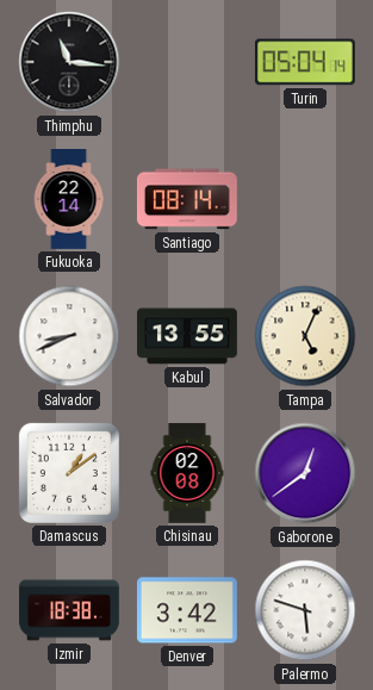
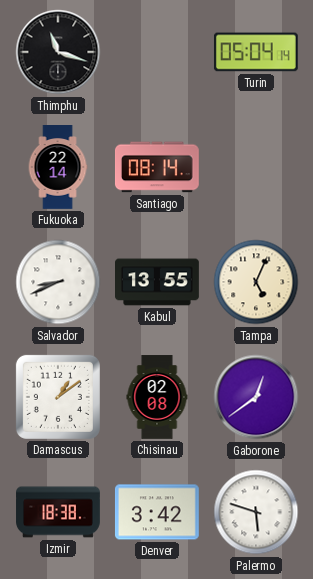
Thimphu: 11:16 -> 11:18
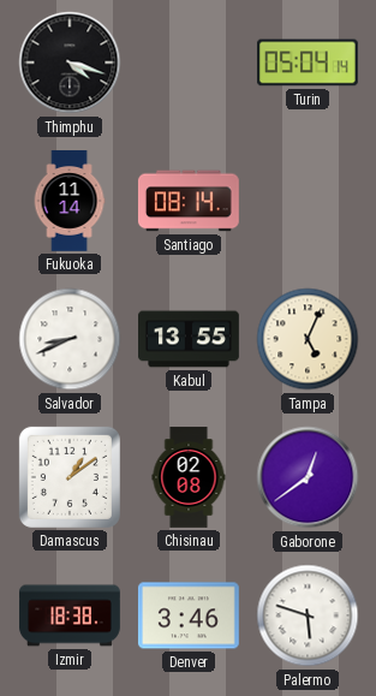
Thimphu: 11:18 -> 4:18
Fukuoka: 22:14 -> 11:14
Denver: 3:42 -> 3:46
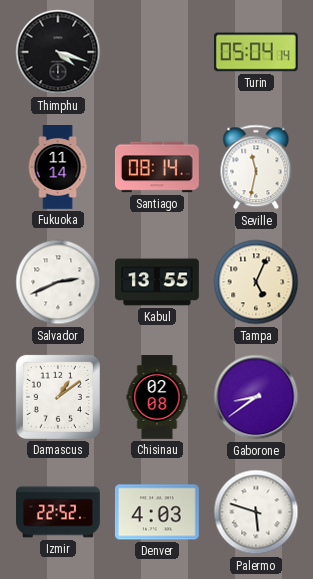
Seville: none -> 11:32
Salvador: 8:41 -> 2:41
Gaborone: 12:39 -> 8:39
Izmir: 18:38 -> 22:52
Denver: 3:46 -> 4:03
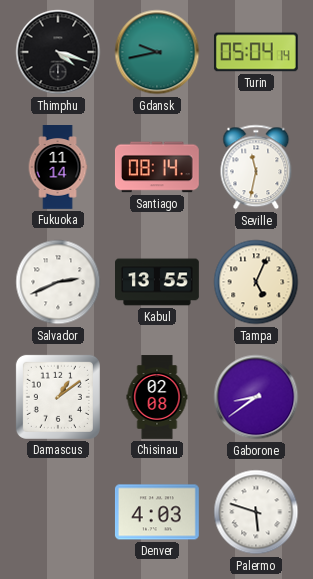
Gdansk: none -> 9:43
Izmir: 22:52 -> none
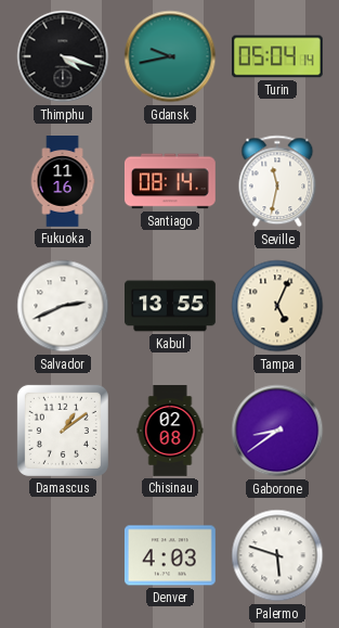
Fukuoka: 11:14 -> 11:16
